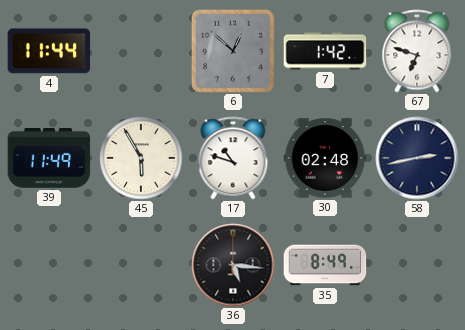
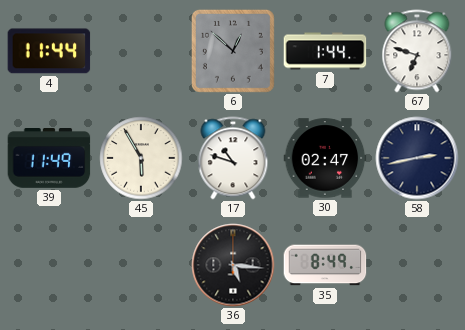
7: 1:42 -> 1:44
30: 02:48 -> 02:47
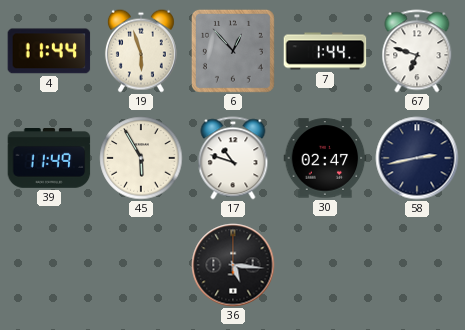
19: none -> 5:57
6: 12:52 -> 12:53
35: 8:49 -> none
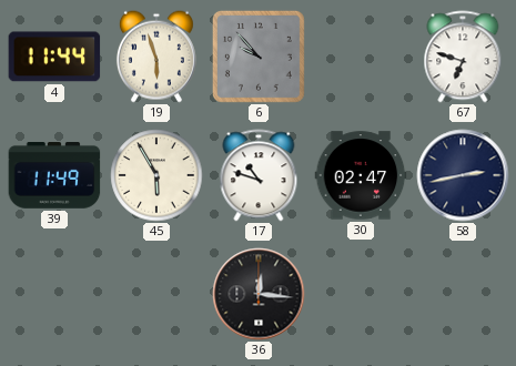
6: 12:53 -> 9:53
7: 1:44 -> none
36: 5:16 -> 12:16
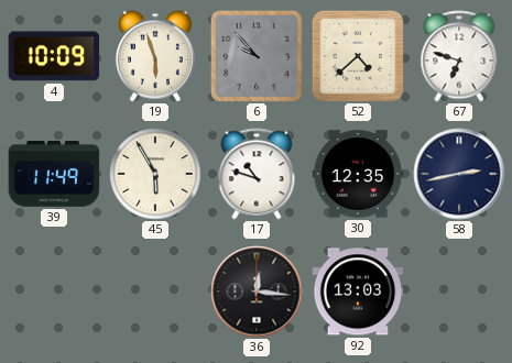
4: 11:44 -> 10:09
52: none -> 4:38
30: 02:47 -> 12:35
92: none -> 13:03
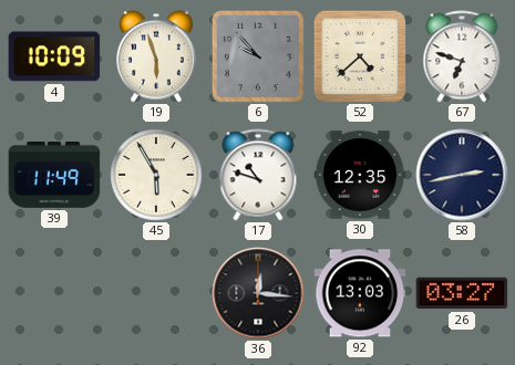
26: none -> 03:27
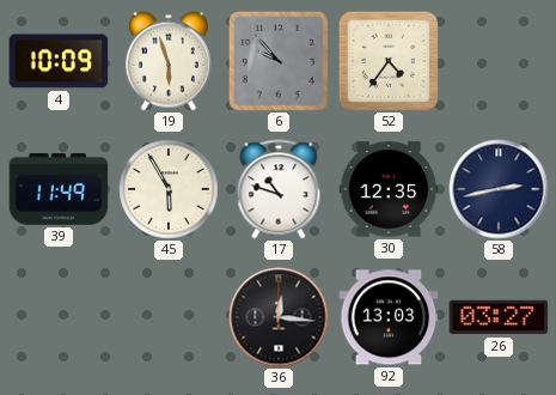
52: 4:38 -> 4:36
67: 6:48 -> none
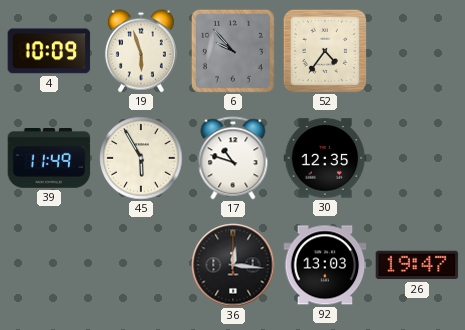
58: 2:43 -> none
26: 03:27 -> 19:47
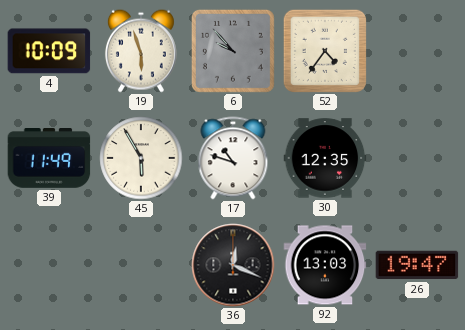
36: 12:16 -> 12:19
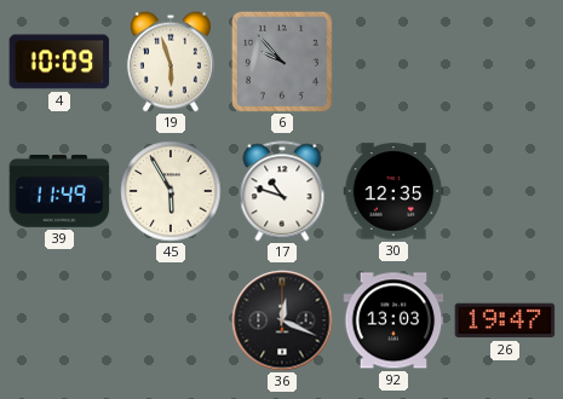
52: 4:36 -> none
